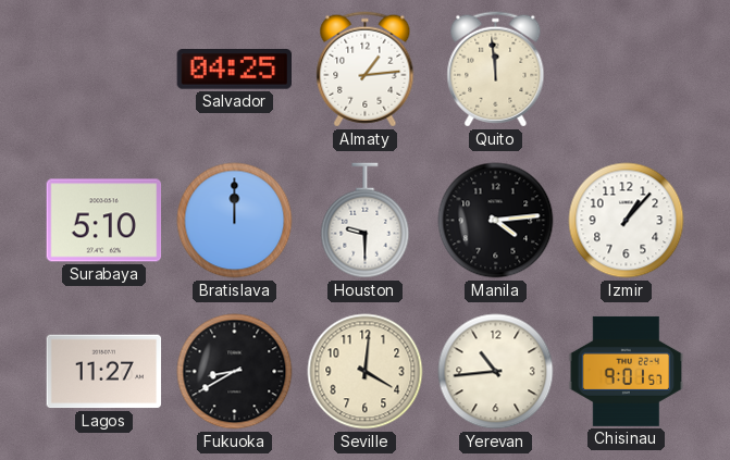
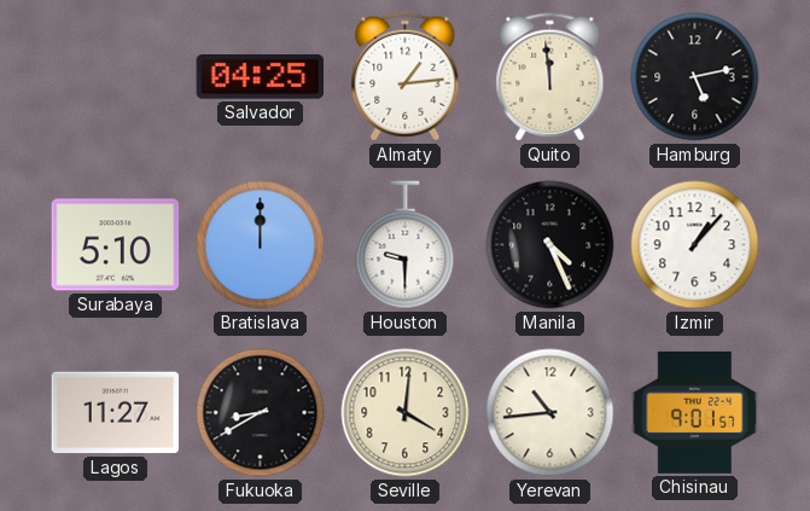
Hamburg: none -> 5:13
Manila: 4:14 -> 4:26
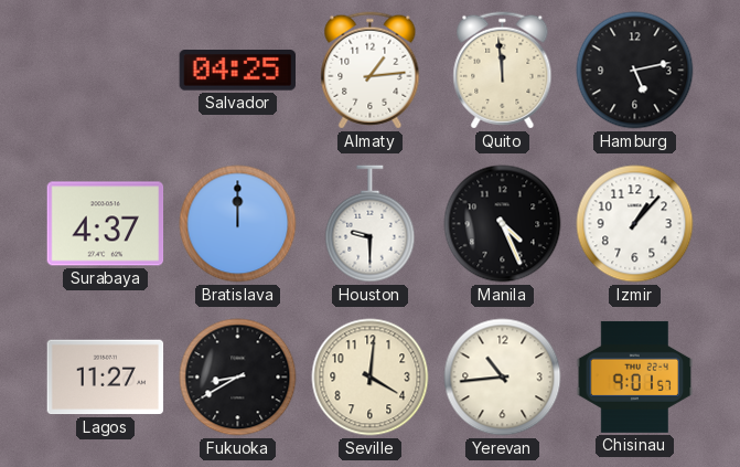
Surabaya: 5:10 -> 4:37
